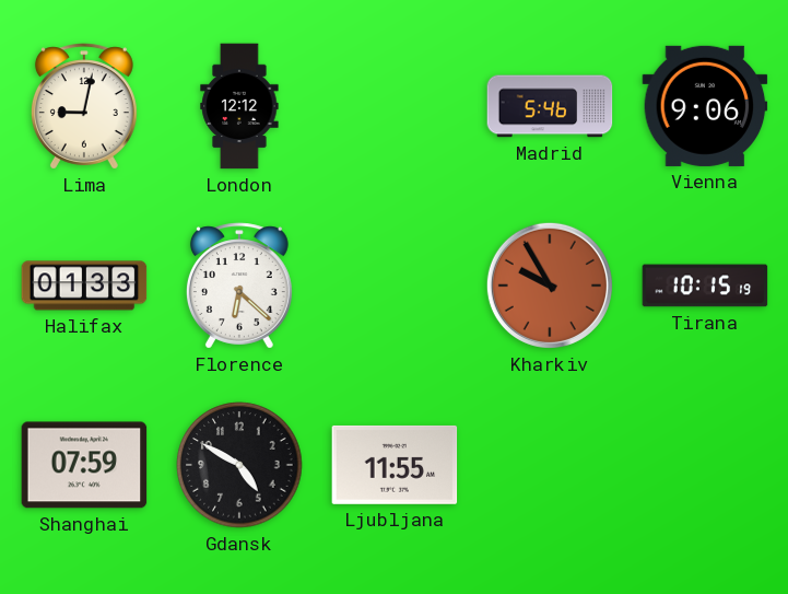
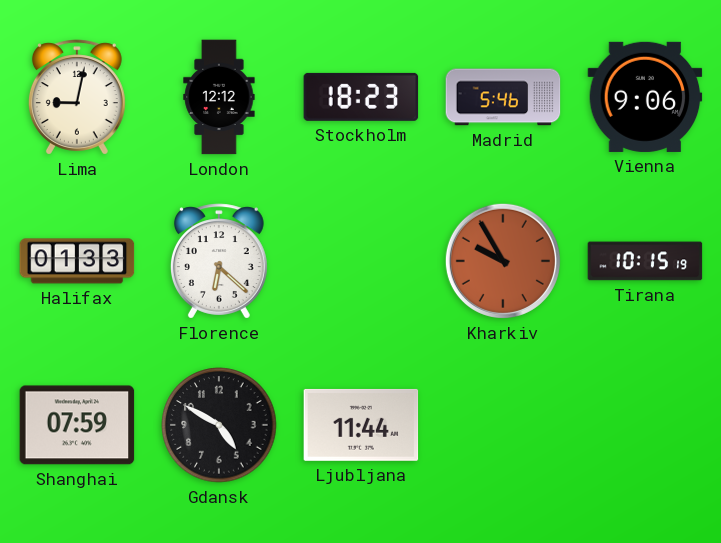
Stockholm: none -> 18:23
Ljubljana: 11:55 -> 11:44
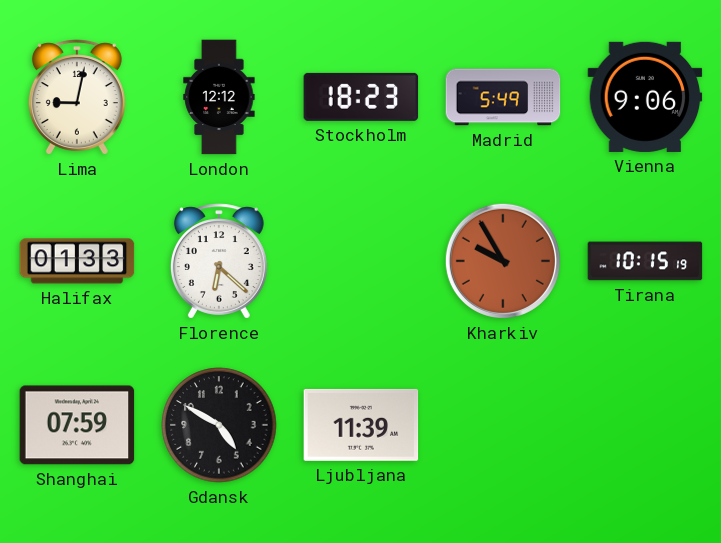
Madrid: 5:46 -> 5:49
Ljubljana: 11:44 -> 11:39
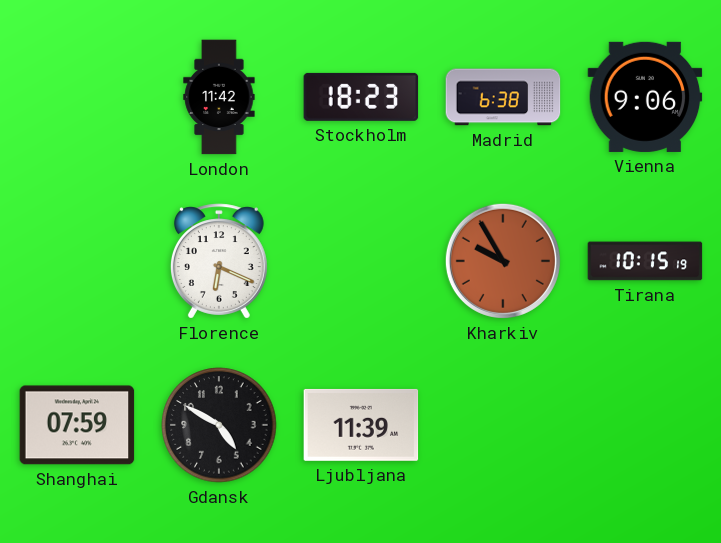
Lima: 9:02 -> none
London: 12:12 -> 11:42
Madrid: 5:49 -> 6:38
Halifax: 01:33 -> none
Florence: 6:22 -> 6:19
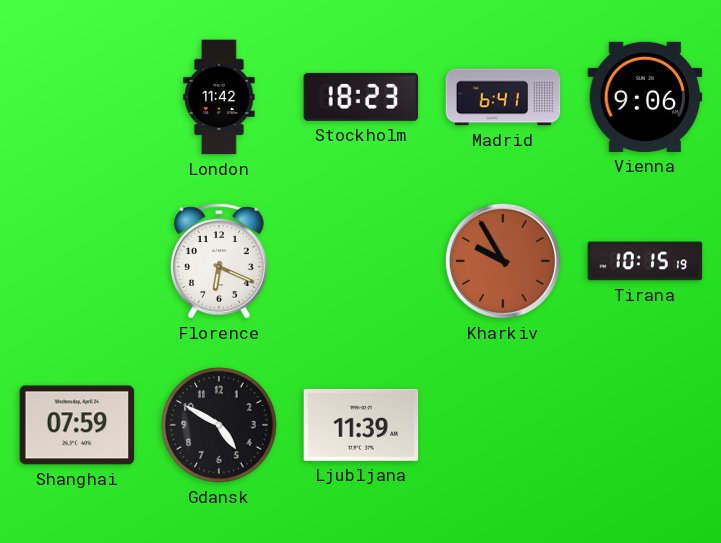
Madrid: 6:38 -> 6:41
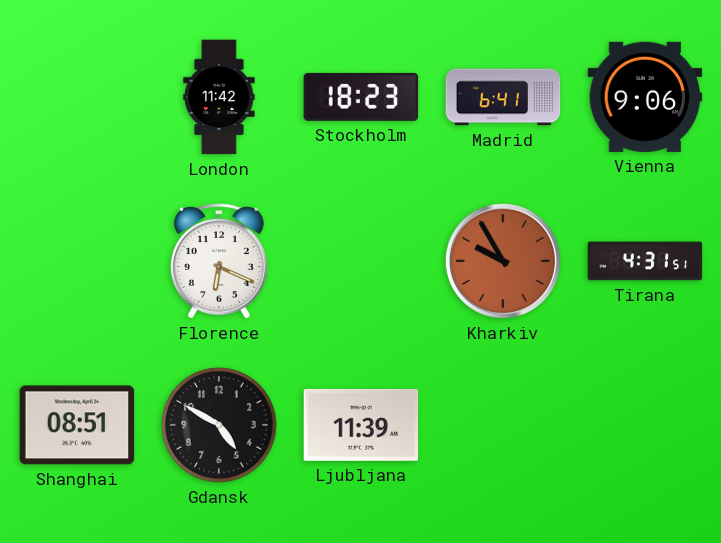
Tirana: 10:15 -> 4:31
Shanghai: 07:59 -> 08:51
